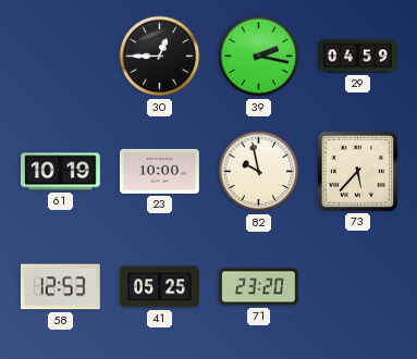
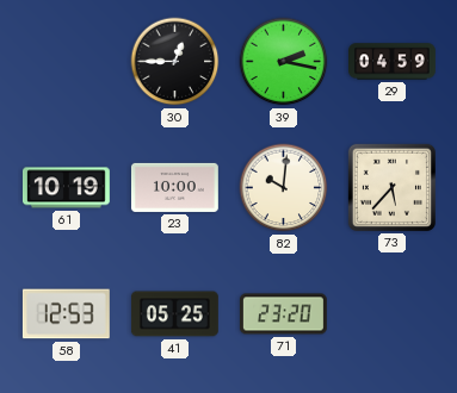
82: 9:58 -> 10:01
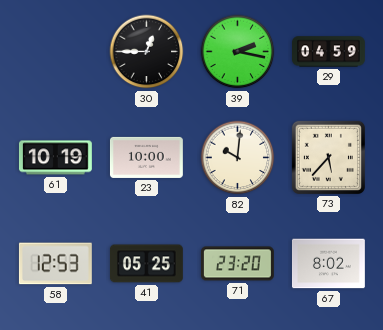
67: none -> 8:02
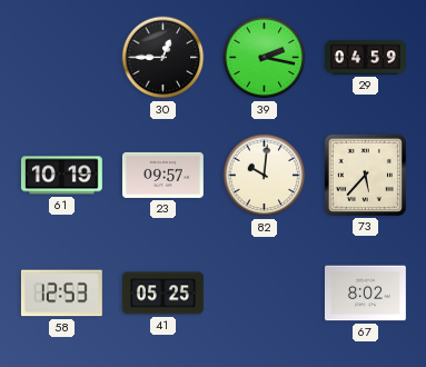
23: 10:00 -> 09:57
71: 23:20 -> none
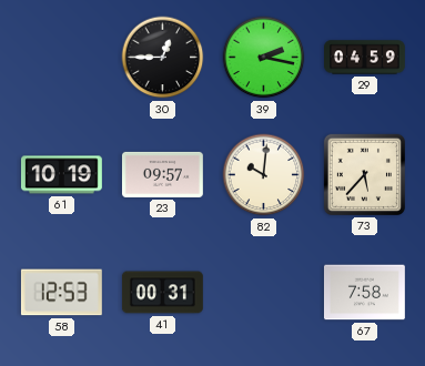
41: 05:25 -> 00:31
67: 8:02 -> 7:58
